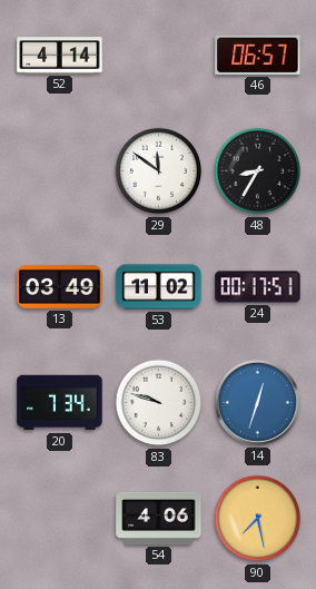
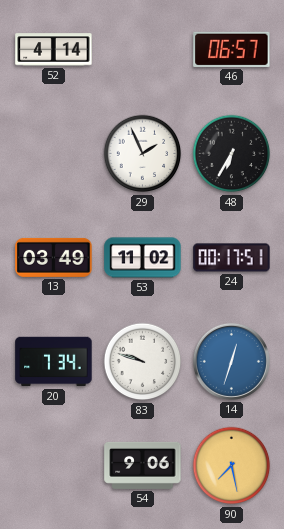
29: 11:51 -> 1:56
48: 8:35 -> 6:35
54: 4:06 -> 9:06
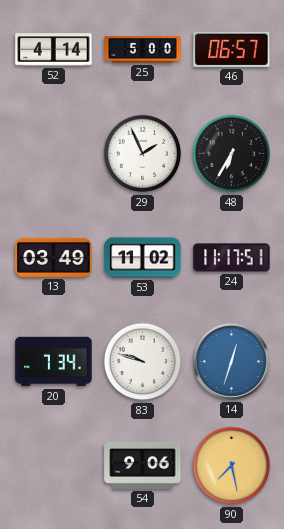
25: none -> 5:00
24: 00:17 -> 11:17
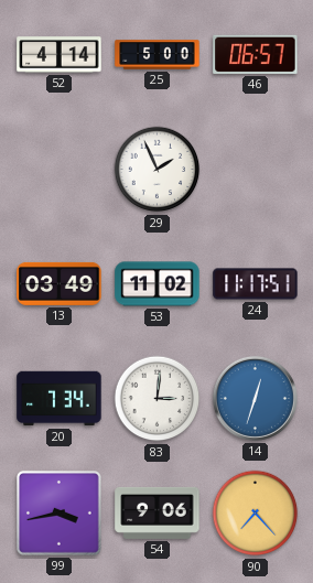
48: 6:35 -> none
83: 9:48 -> 3:01
99: none -> 3:43
90: 7:28 -> 7:23
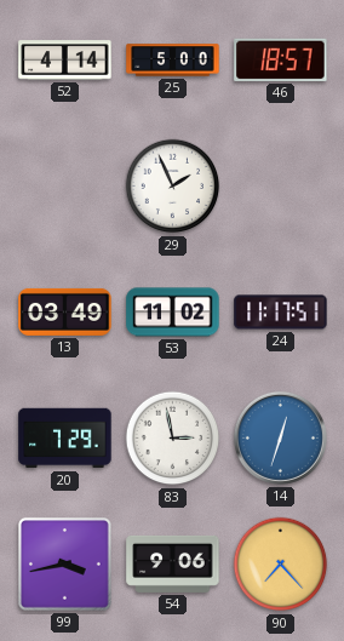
46: 06:57 -> 18:57
20: 7:34 -> 7:29
83: 3:01 -> 2:58
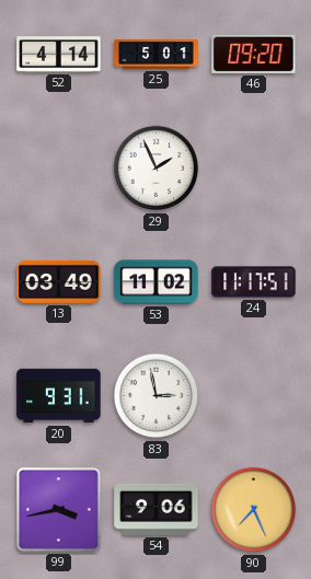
25: 5:00 -> 5:01
46: 18:57 -> 09:20
20: 7:29 -> 9:31
14: 12:33 -> none
90: 7:23 -> 7:26
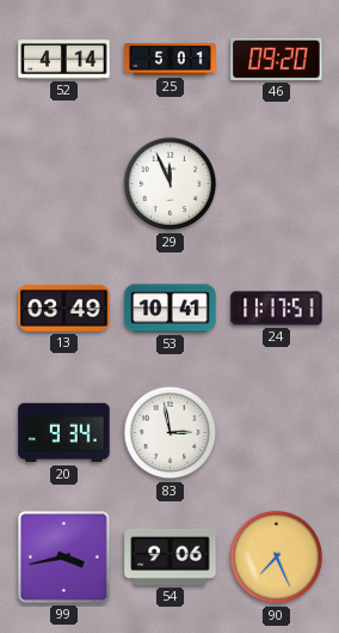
29: 1:56 -> 11:56
53: 11:02 -> 10:41
20: 9:31 -> 9:34
